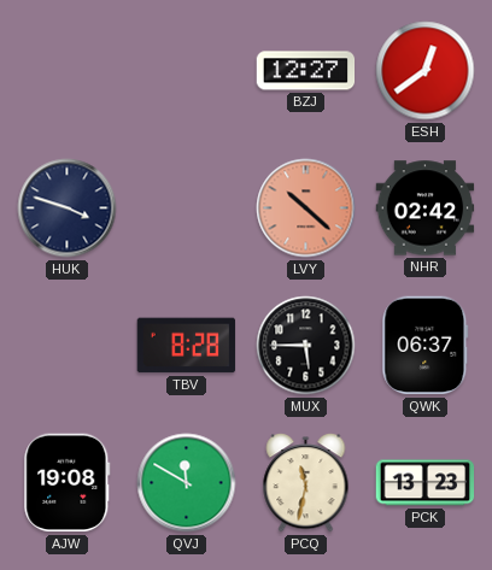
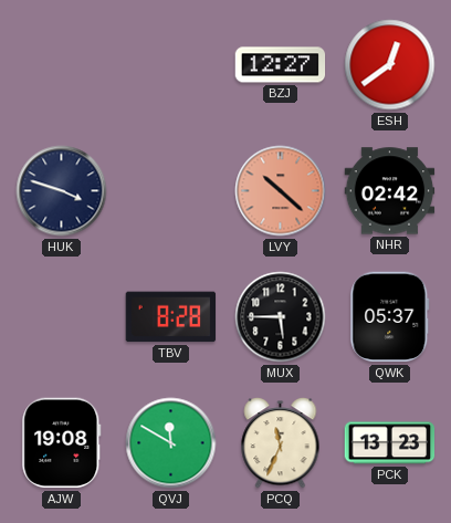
QWK: 06:37 -> 05:37
PCQ: 11:32 -> 11:34
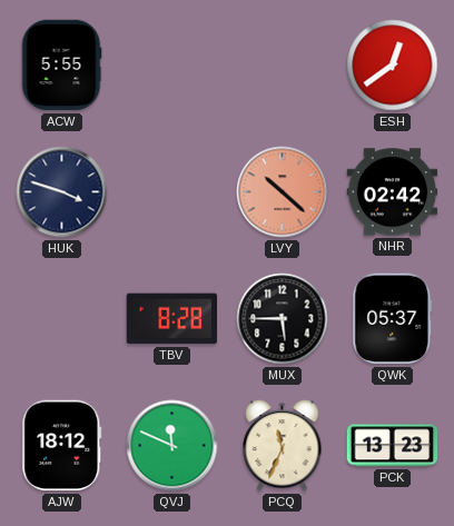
ACW: none -> 5:55
BZJ: 12:27 -> none
AJW: 19:08 -> 18:12
QVJ: 11:50 -> 11:49
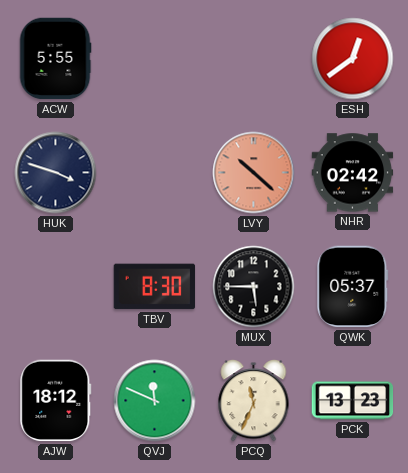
TBV: 8:28 -> 8:30
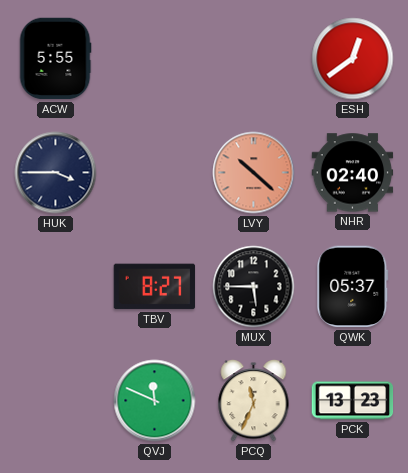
HUK: 3:48 -> 3:45
NHR: 02:42 -> 02:40
TBV: 8:30 -> 8:27
AJW: 18:12 -> none
